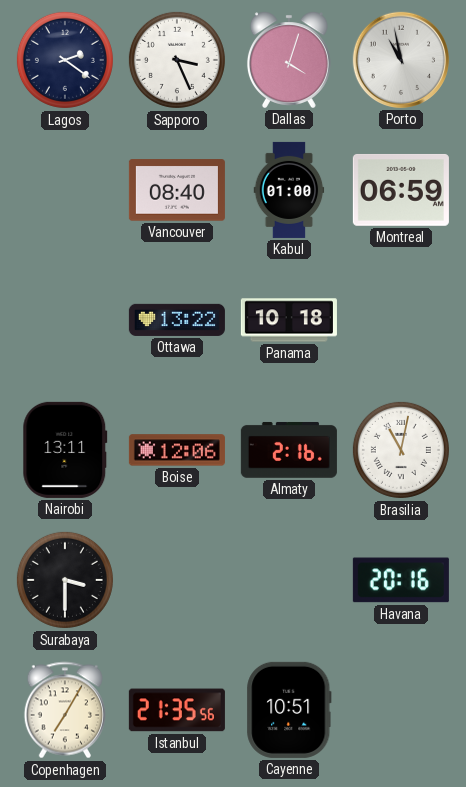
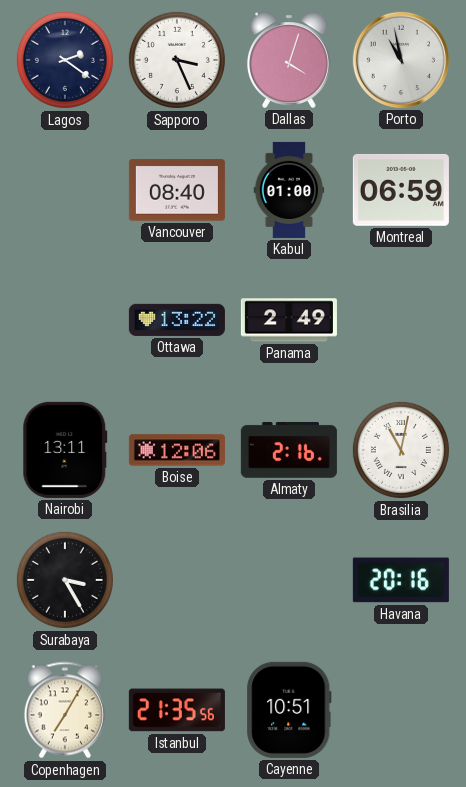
Panama: 10:18 -> 2:49
Surabaya: 3:30 -> 3:25
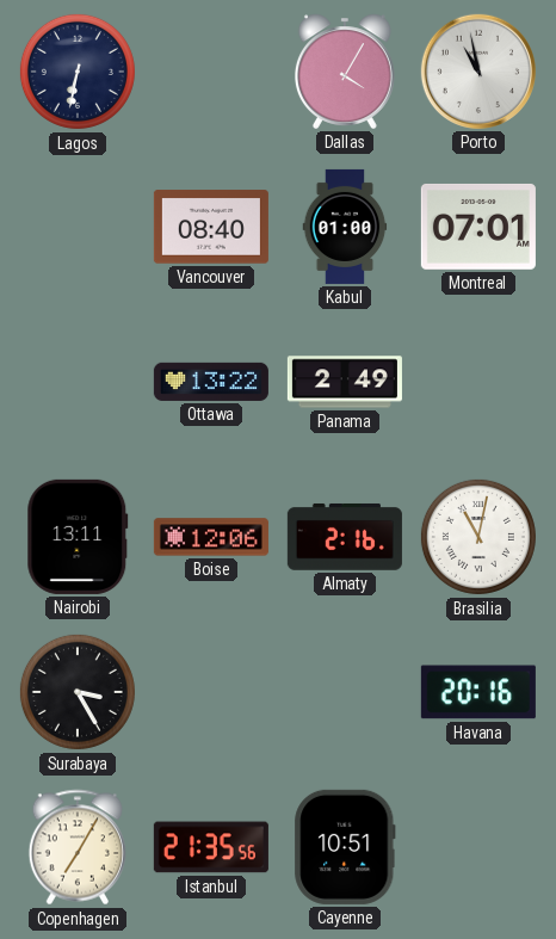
Lagos: 2:21 -> 6:32
Sapporo: 3:26 -> none
Dallas: 4:03 -> 4:05
Montreal: 06:59 -> 07:01
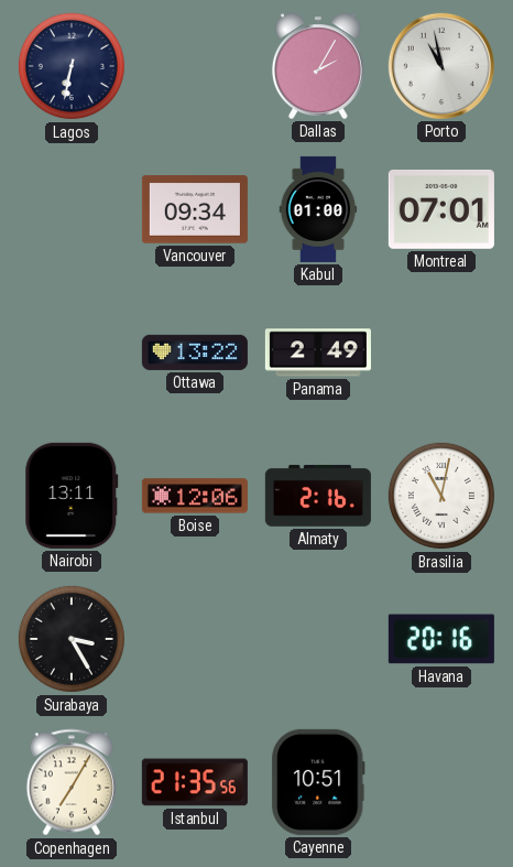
Dallas: 4:05 -> 2:05
Vancouver: 08:40 -> 09:34
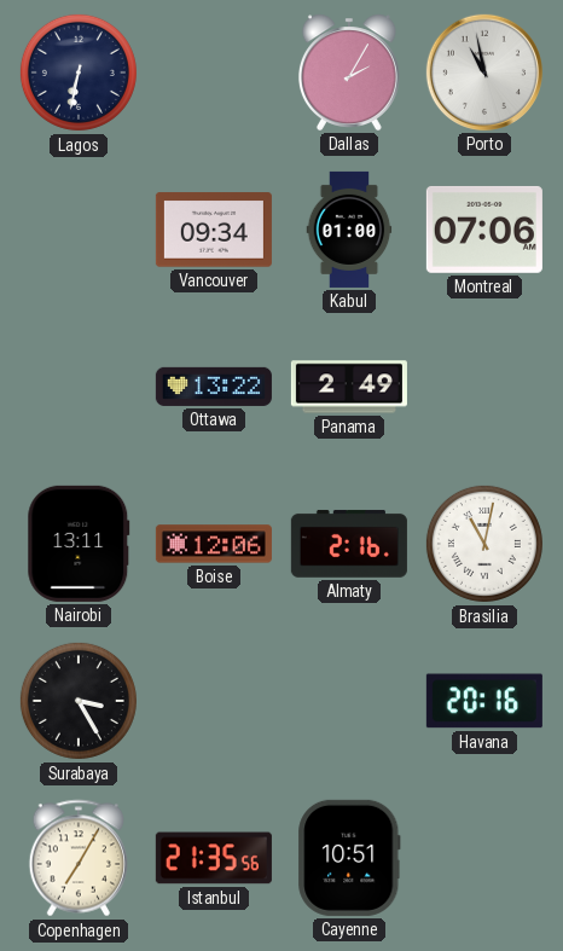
Montreal: 07:01 -> 07:06
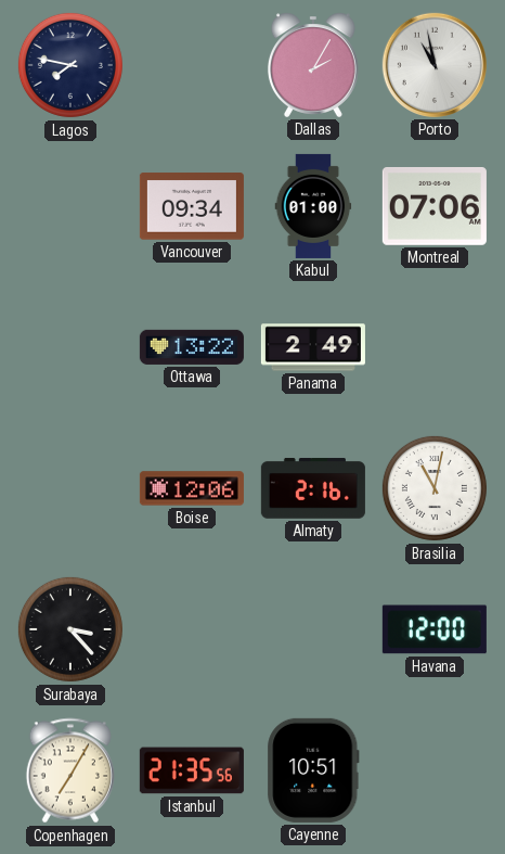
Lagos: 6:32 -> 7:47
Nairobi: 13:11 -> none
Surabaya: 3:25 -> 3:23
Havana: 20:16 -> 12:00
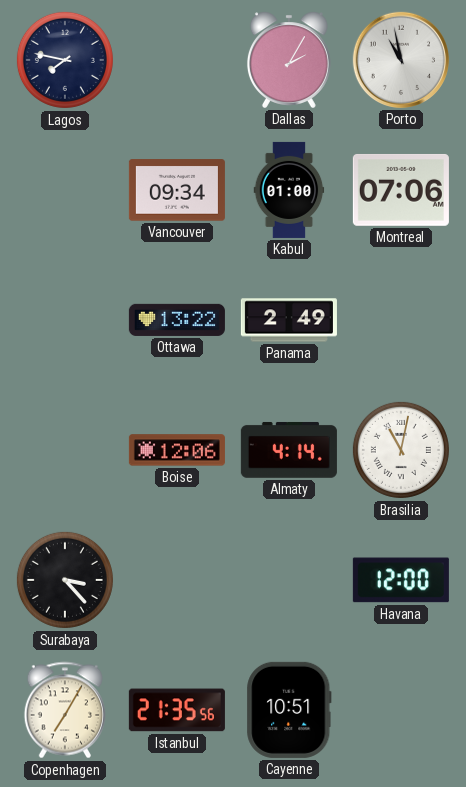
Almaty: 2:16 -> 4:14
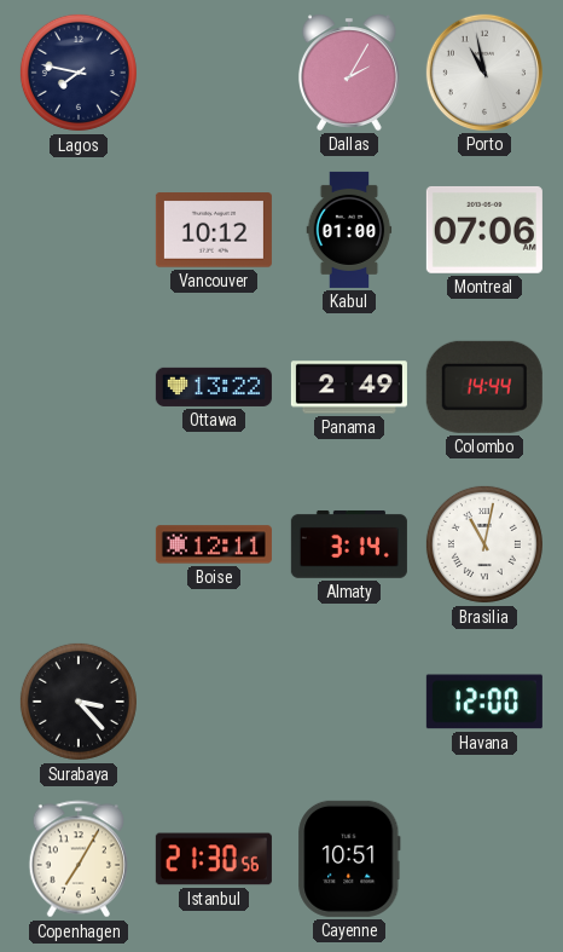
Vancouver: 09:34 -> 10:12
Colombo: none -> 14:44
Boise: 12:06 -> 12:11
Almaty: 4:14 -> 3:14
Istanbul: 21:35 -> 21:30
